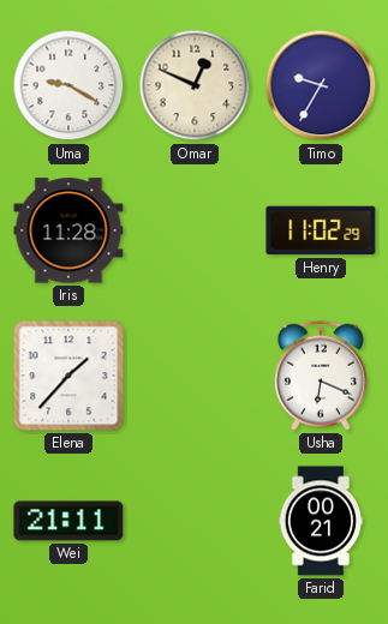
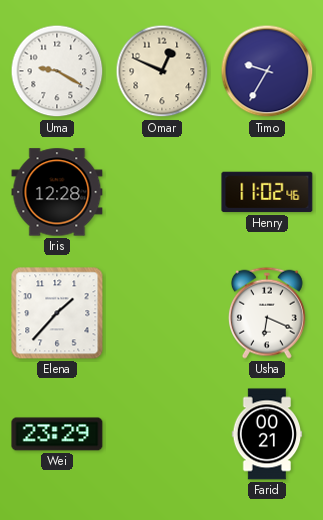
Iris: 11:28 -> 12:28
Henry: 11:02:29 -> 11:02:46
Wei: 21:11 -> 23:29
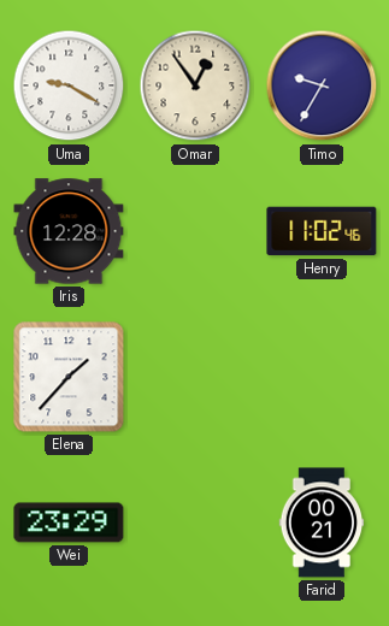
Omar: 12:49 -> 12:54
Usha: 6:19 -> none
